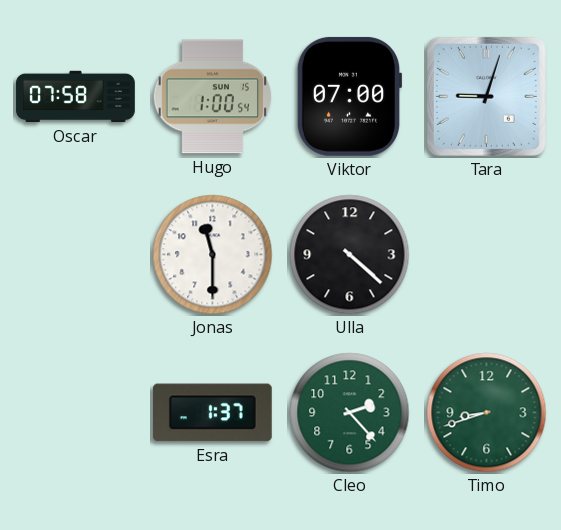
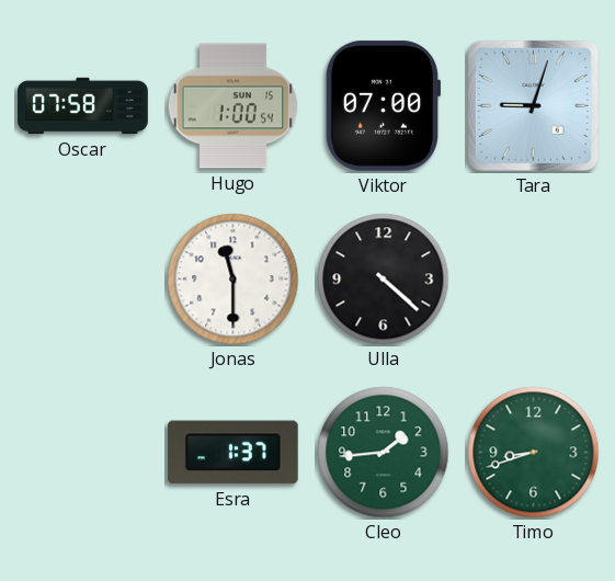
Cleo: 2:23 -> 1:44
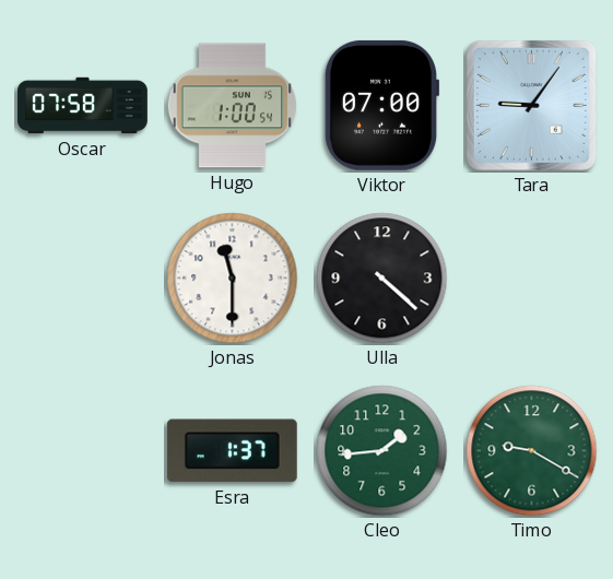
Tara: 9:03 -> 9:06
Timo: 8:42 -> 9:20
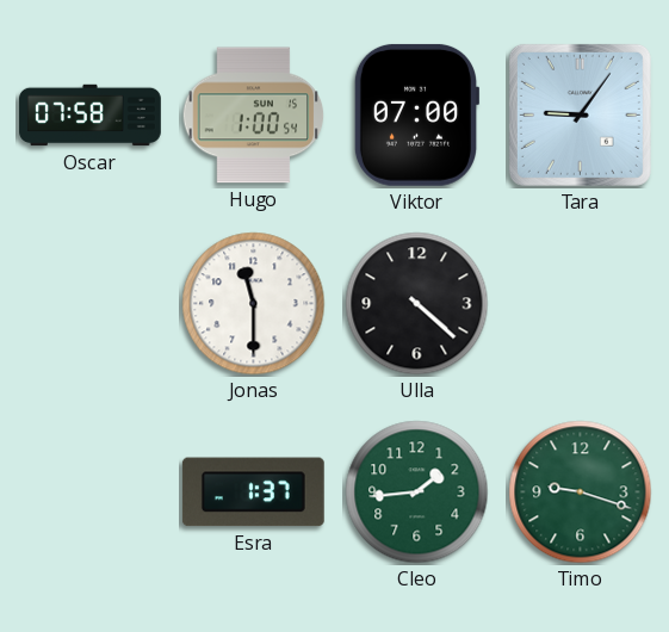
Timo: 9:20 -> 9:18
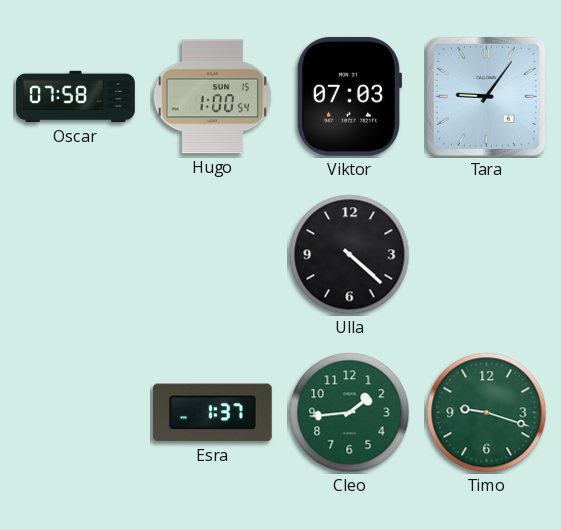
Viktor: 07:00 -> 07:03
Jonas: 11:30 -> none
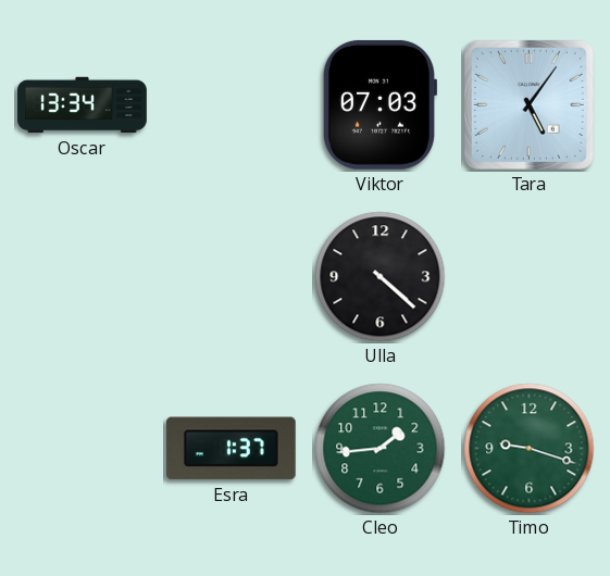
Oscar: 07:58 -> 13:34
Hugo: 1:00 -> none
Tara: 9:06 -> 5:06
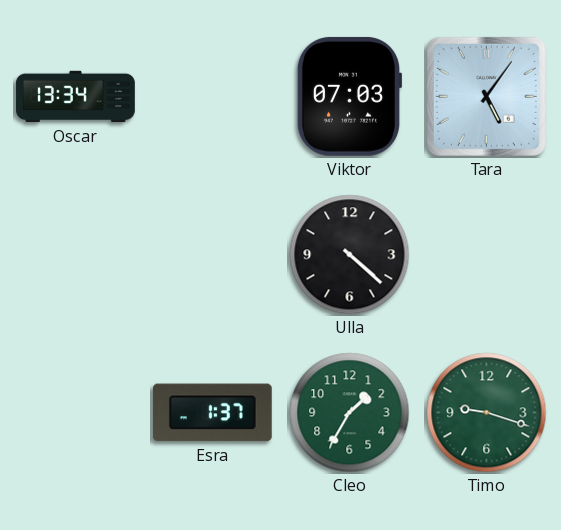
Cleo: 1:44 -> 1:35
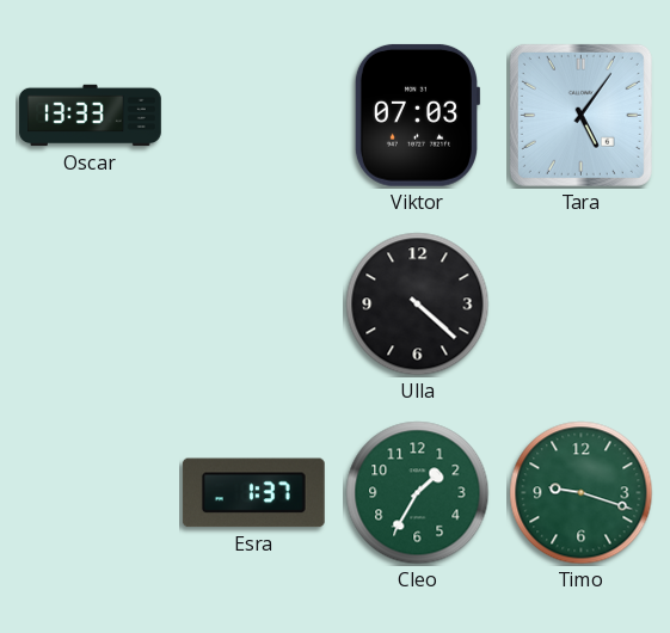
Oscar: 13:34 -> 13:33
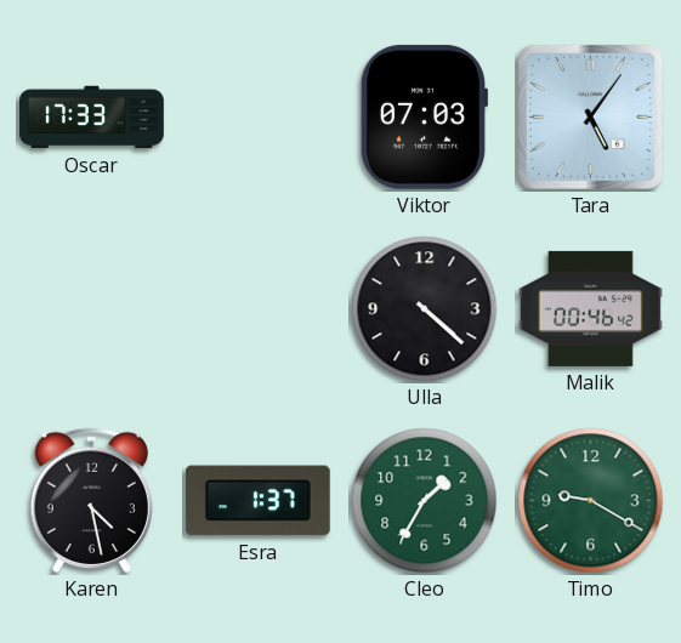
Oscar: 13:33 -> 17:33
Malik: none -> 00:46
Karen: none -> 4:28
Timo: 9:18 -> 9:20
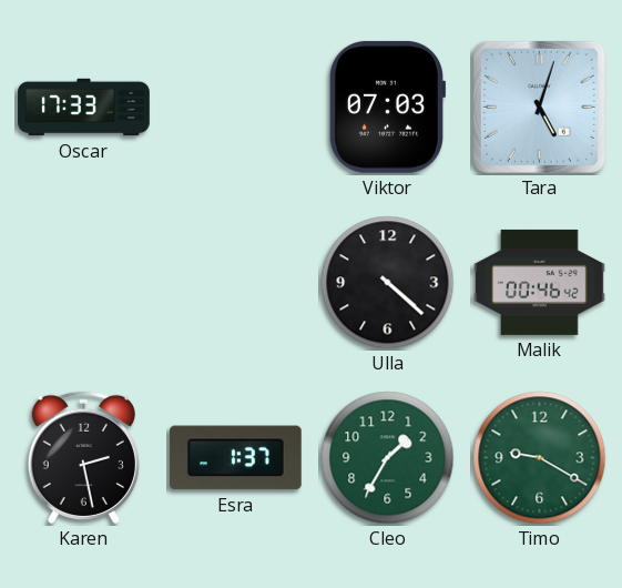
Tara: 5:06 -> 5:03
Karen: 4:28 -> 2:28
